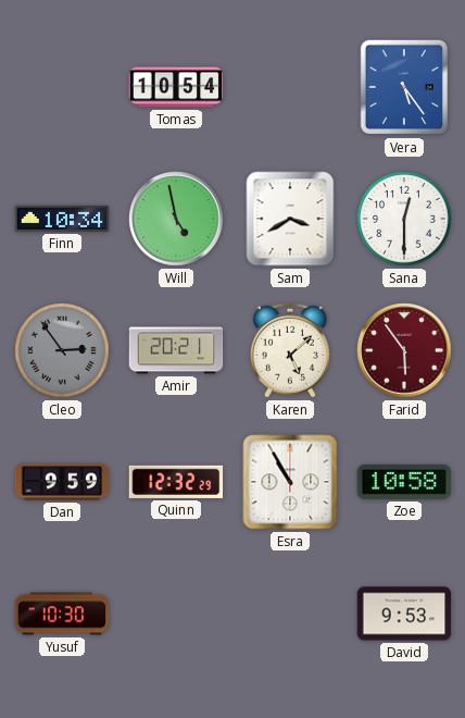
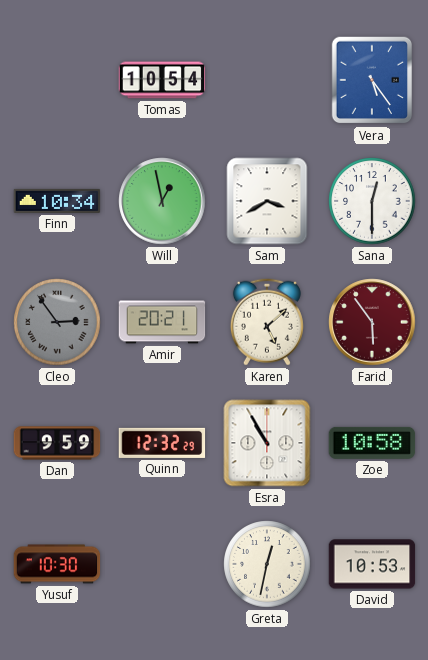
Will: 4:58 -> 12:58
Greta: none -> 12:32
David: 9:53 -> 10:53
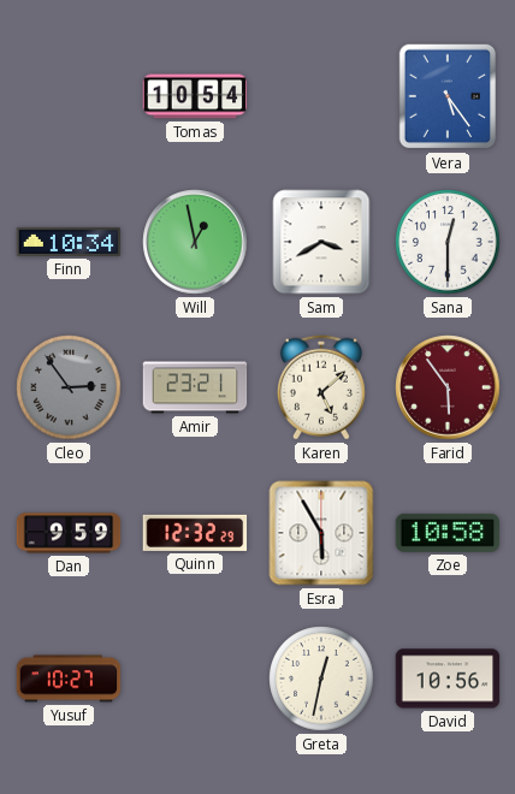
Amir: 20:21 -> 23:21
Esra: 10:55 -> 5:55
Yusuf: 10:30 -> 10:27
David: 10:53 -> 10:56
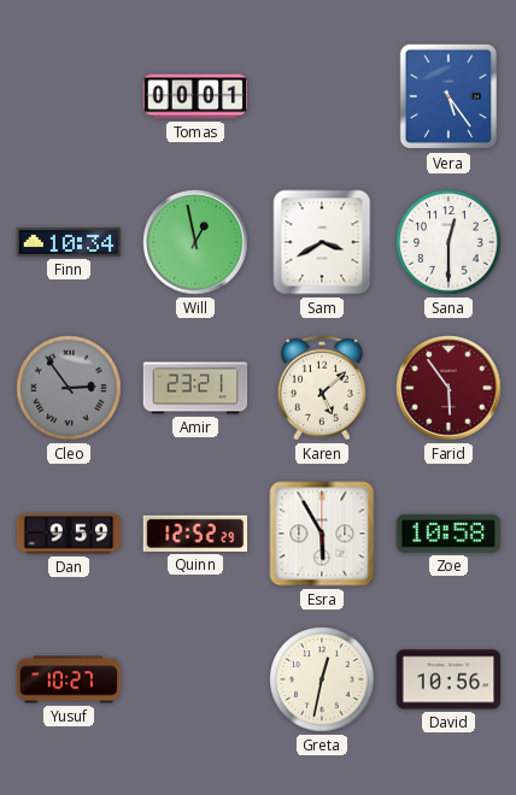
Tomas: 10:54 -> 00:01
Quinn: 12:32 -> 12:52
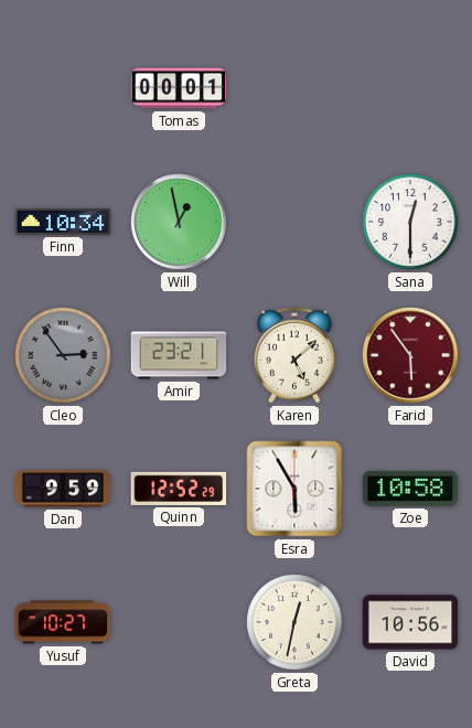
Vera: 5:24 -> none
Sam: 3:40 -> none
